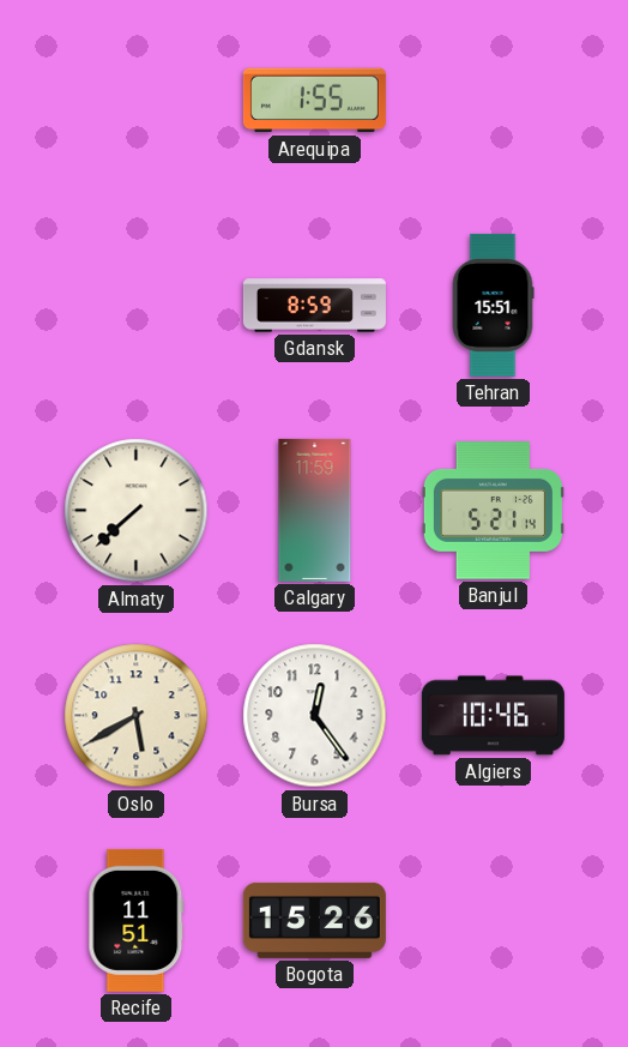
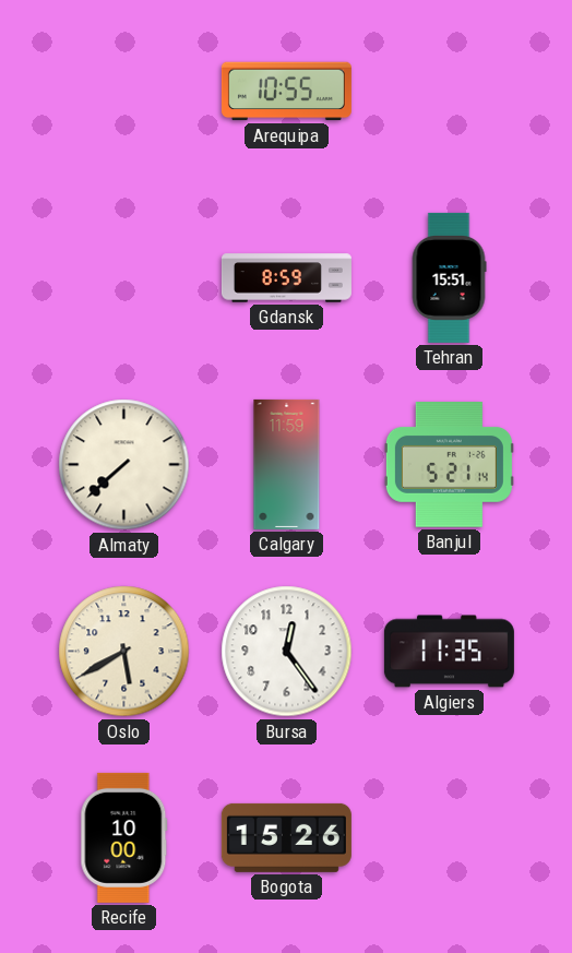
Arequipa: 1:55 -> 10:55
Algiers: 10:46 -> 11:35
Recife: 11:51 -> 10:00
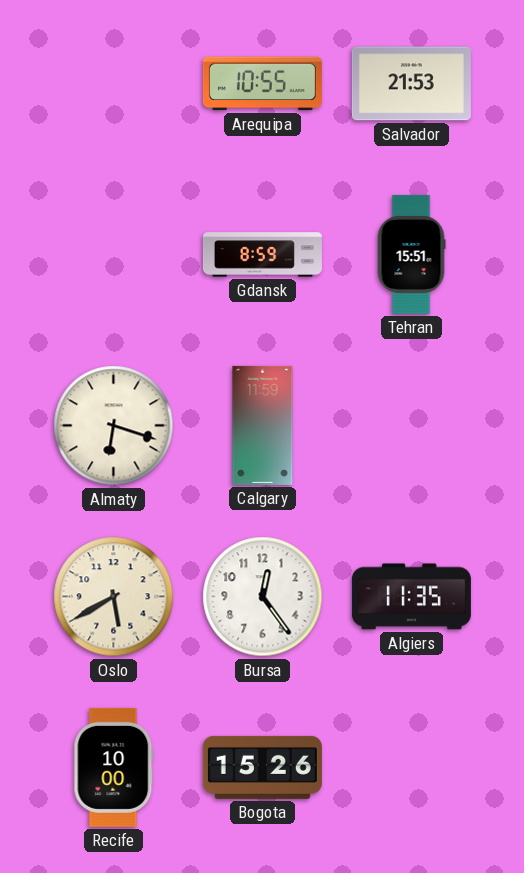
Salvador: none -> 21:53
Almaty: 7:38 -> 6:18
Banjul: 5:21 -> none
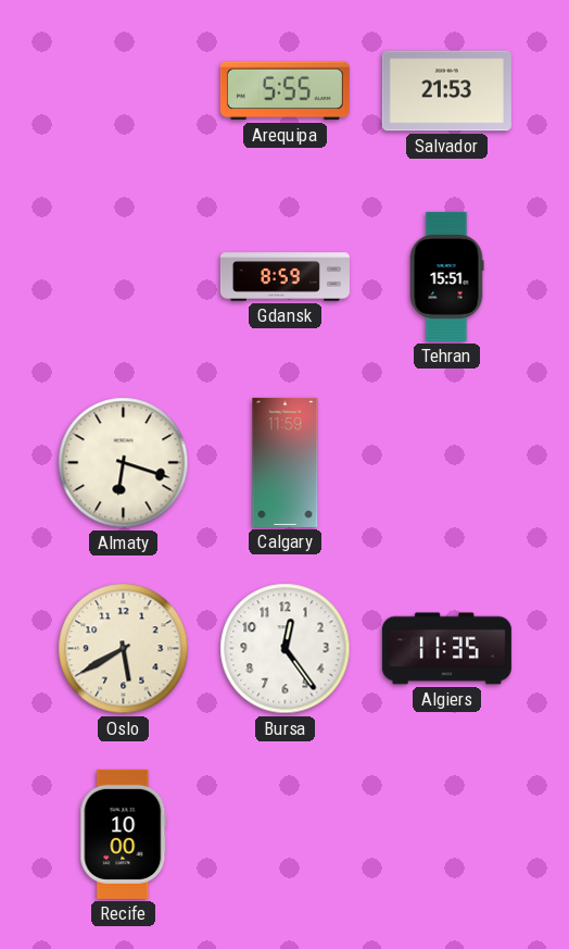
Arequipa: 10:55 -> 5:55
Bogota: 15:26 -> none
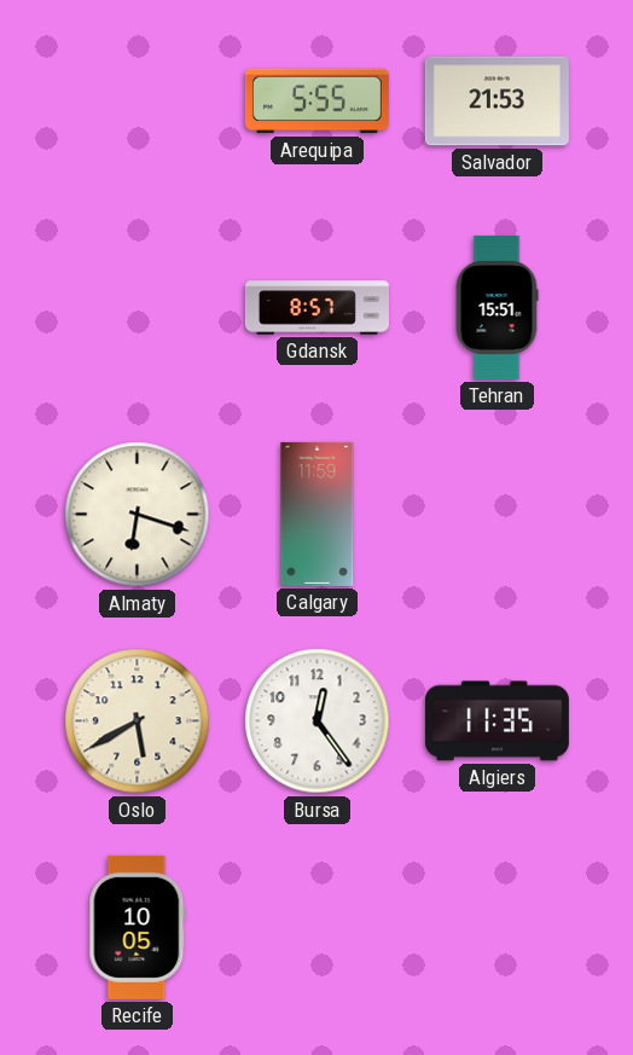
Gdansk: 8:59 -> 8:57
Recife: 10:00 -> 10:05
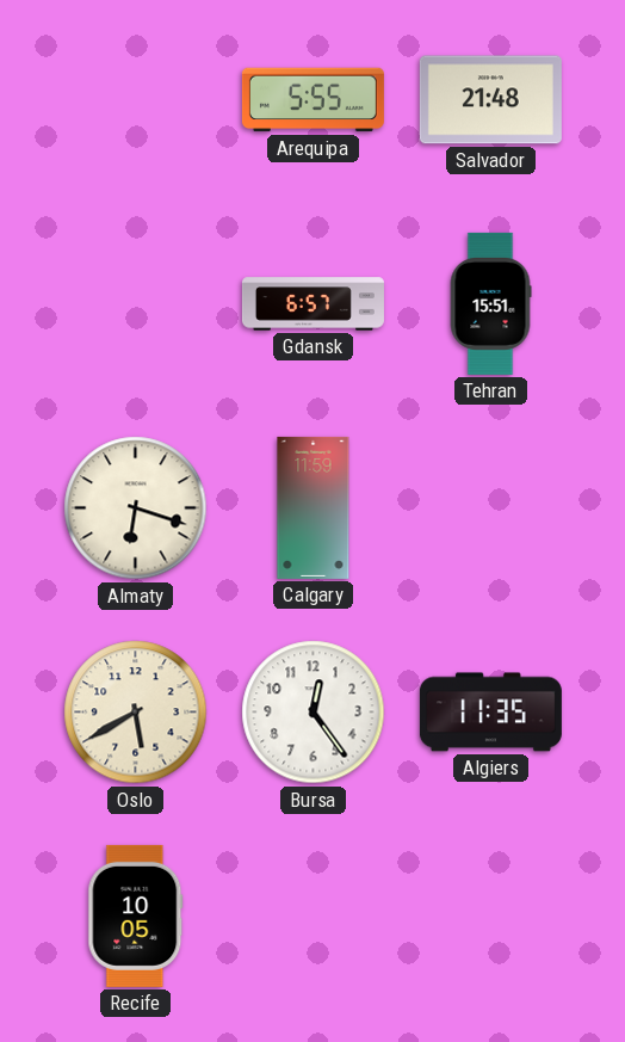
Salvador: 21:53 -> 21:48
Gdansk: 8:57 -> 6:57
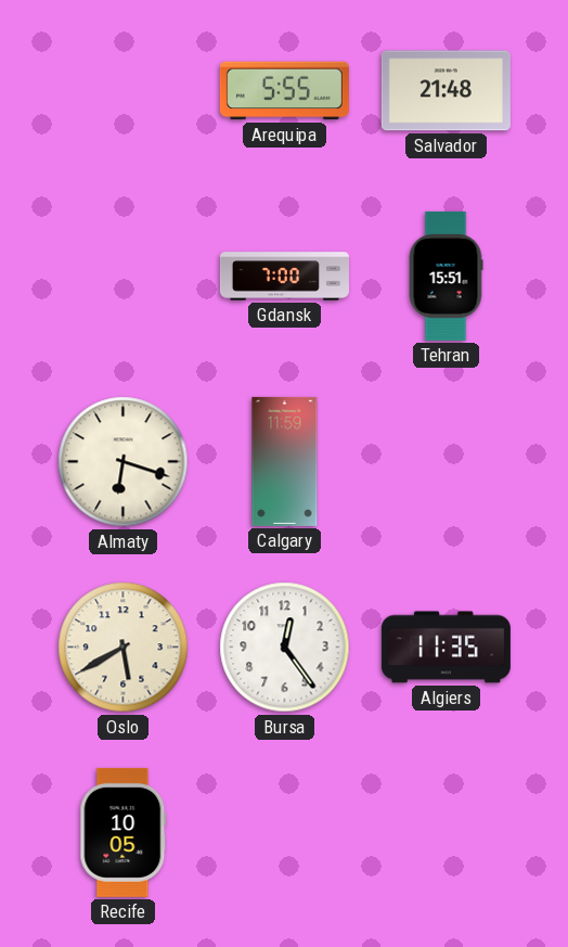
Gdansk: 6:57 -> 7:00
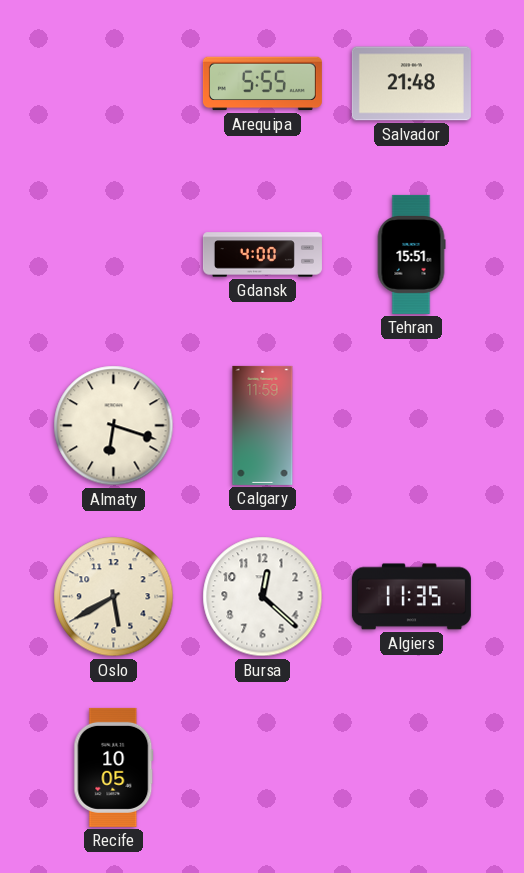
Gdansk: 7:00 -> 4:00
Bursa: 12:24 -> 12:22
